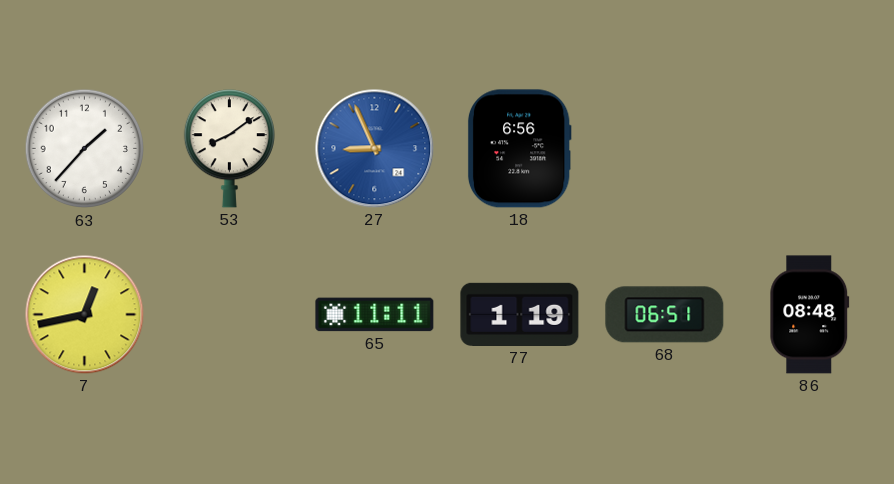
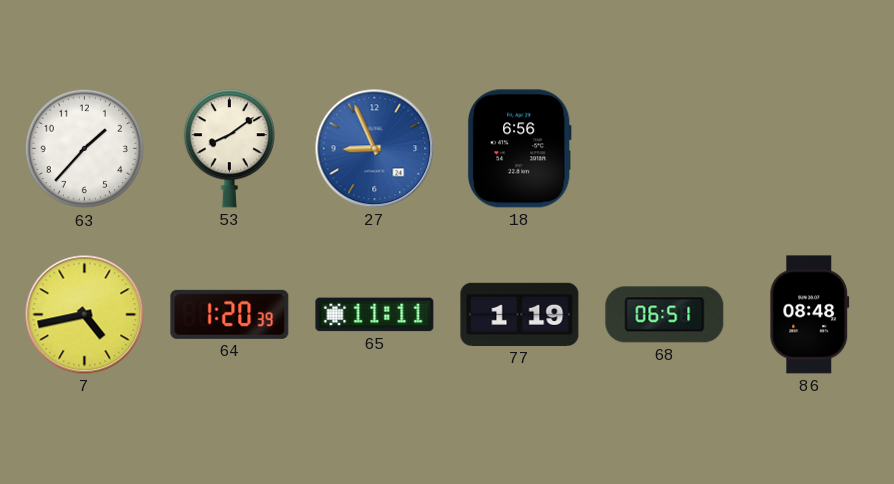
7: 12:43 -> 4:43
64: none -> 1:20
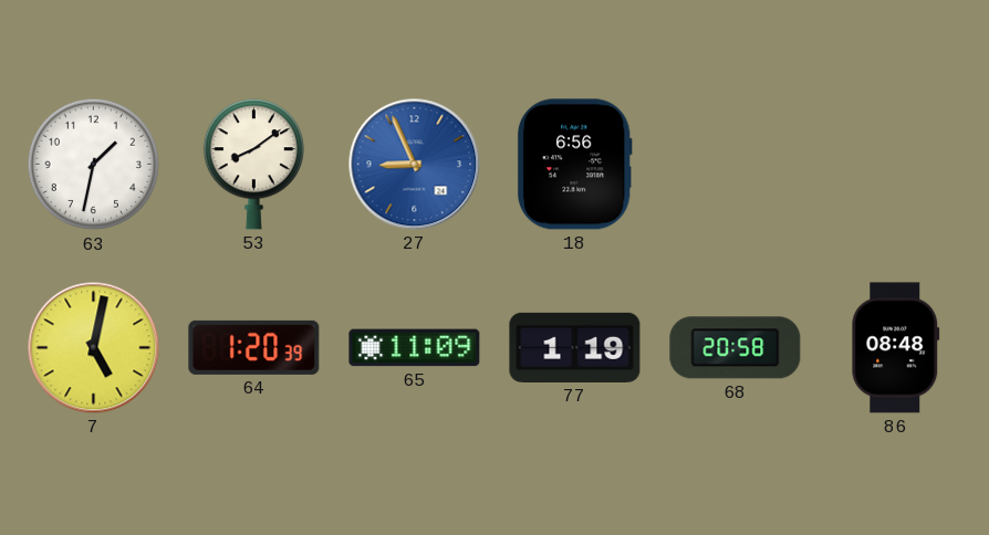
63: 1:37 -> 1:32
7: 4:43 -> 5:02
65: 11:11 -> 11:09
68: 06:51 -> 20:58
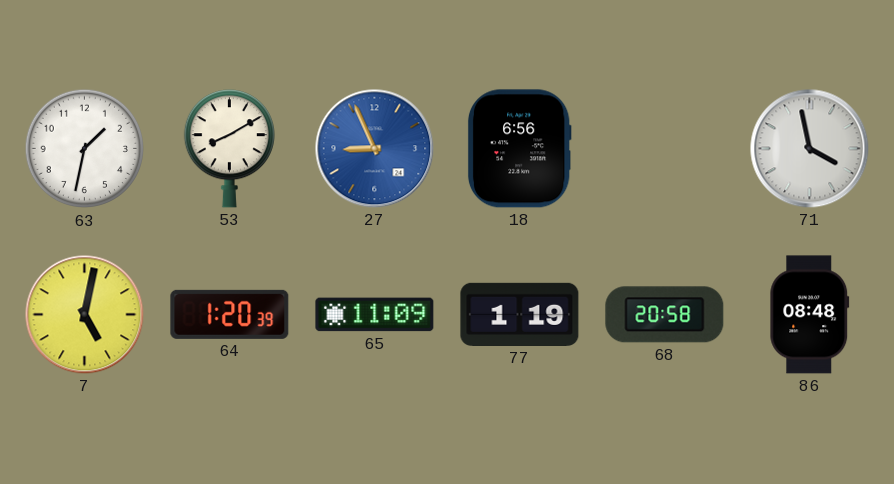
53: 8:09 -> 8:10
71: none -> 3:58
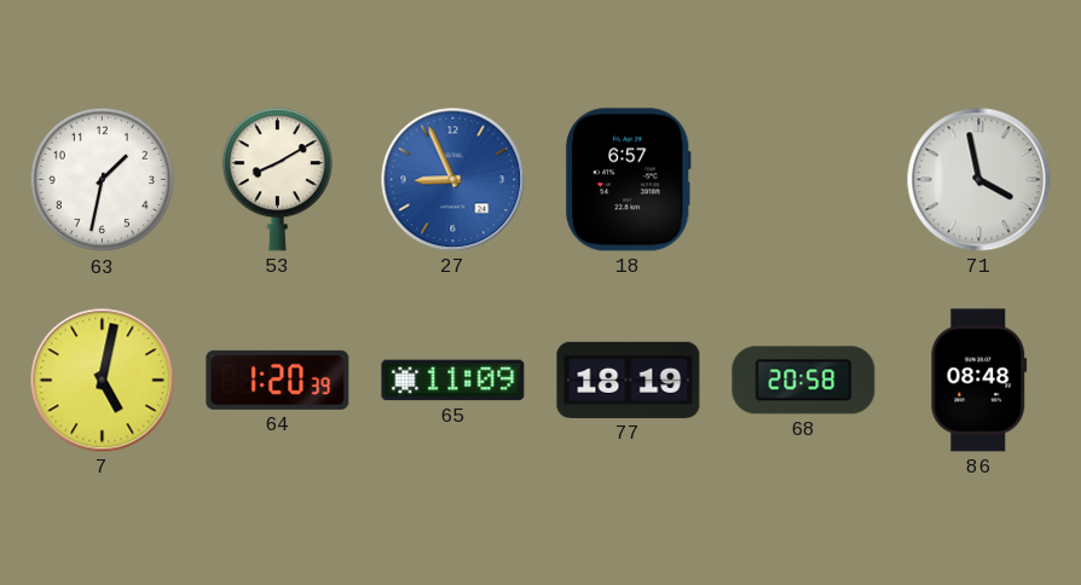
18: 6:56 -> 6:57
77: 1:19 -> 18:19
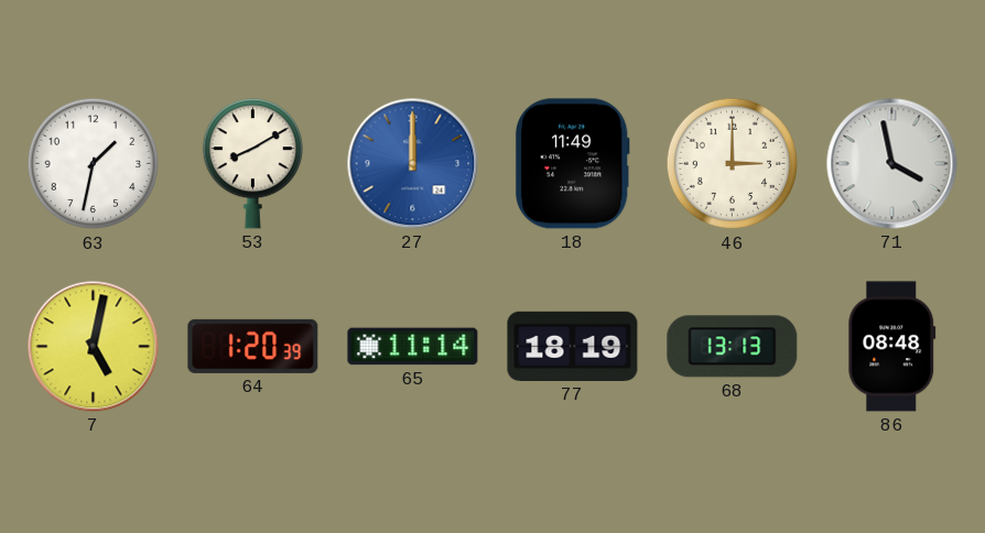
27: 8:56 -> 12:00
18: 6:57 -> 11:49
46: none -> 3:00
65: 11:09 -> 11:14
68: 20:58 -> 13:13
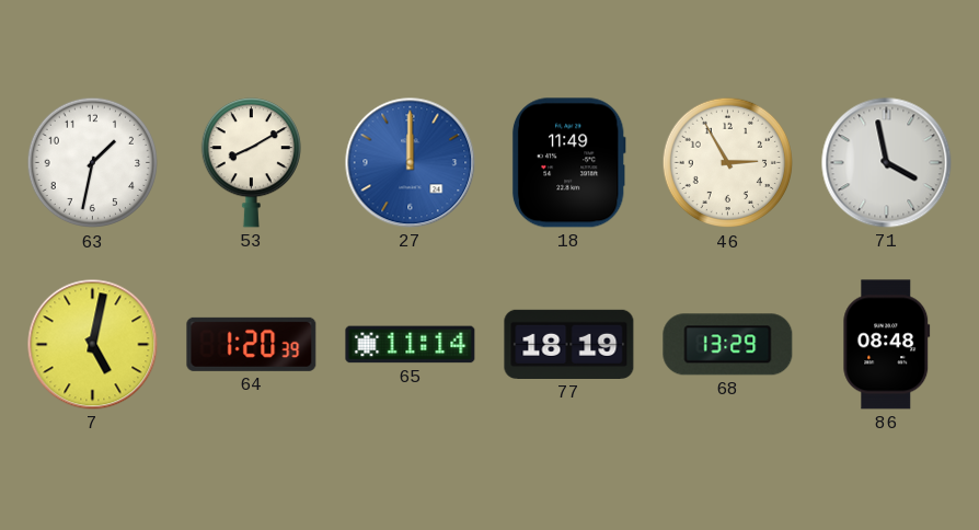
46: 3:00 -> 2:55
68: 13:13 -> 13:29
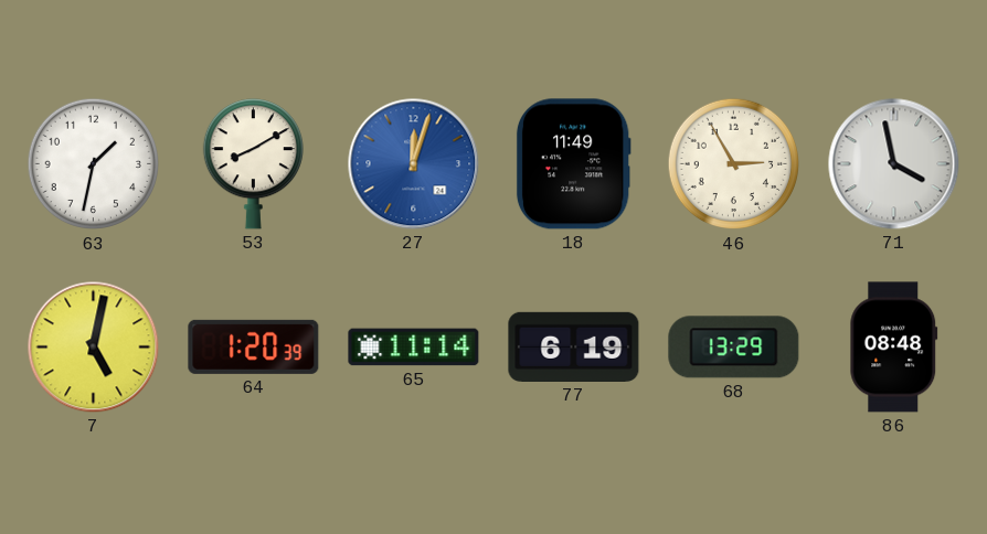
27: 12:00 -> 12:03
77: 18:19 -> 6:19
